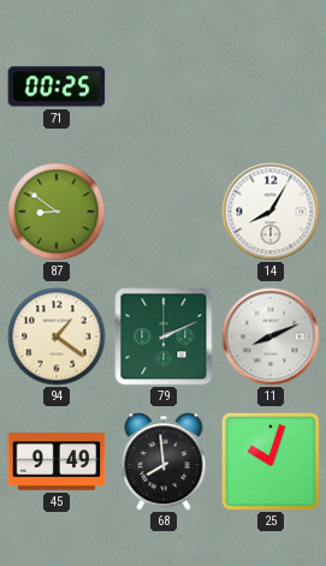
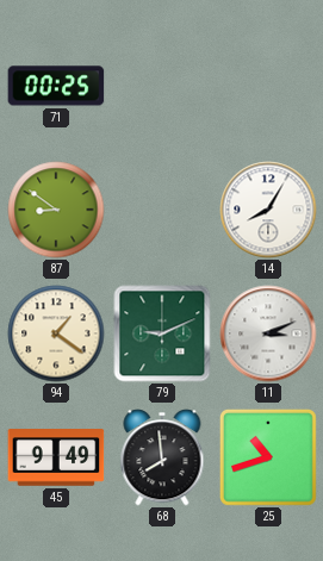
79: 2:11 -> 9:11
11: 8:11 -> 3:11
25: 10:03 -> 10:42
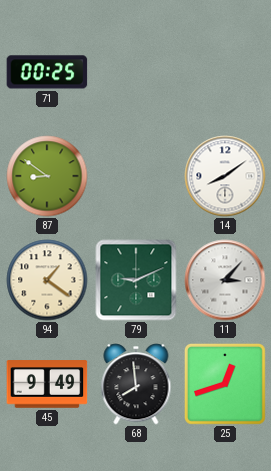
14: 8:05 -> 8:09
11: 3:11 -> 3:07
25: 10:42 -> 12:42
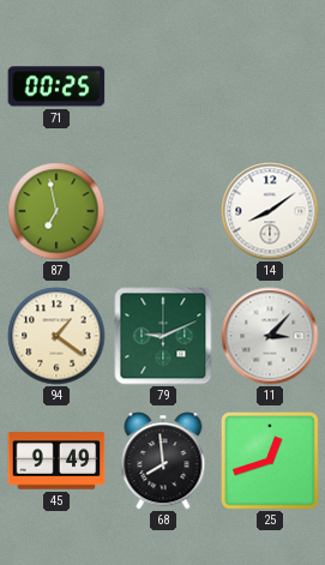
87: 8:51 -> 6:58
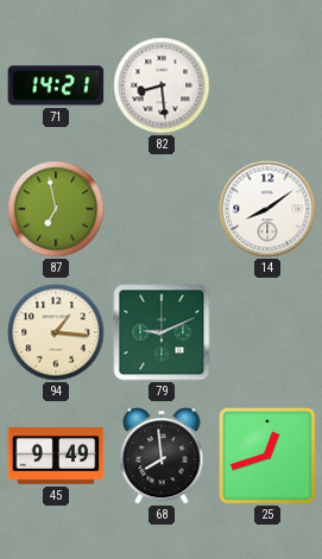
71: 00:25 -> 14:21
82: none -> 8:29
94: 1:21 -> 1:16
11: 3:07 -> none
